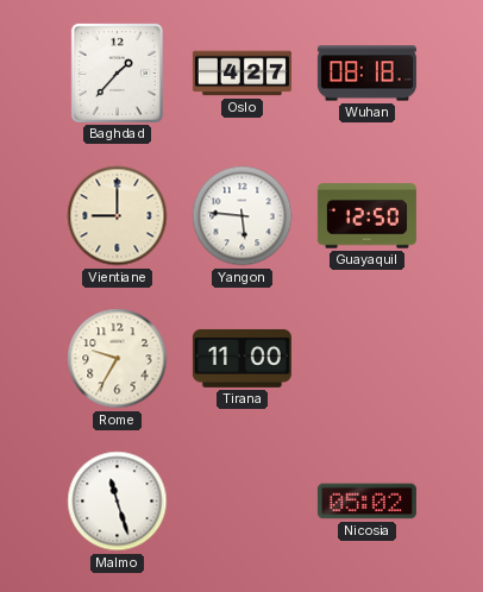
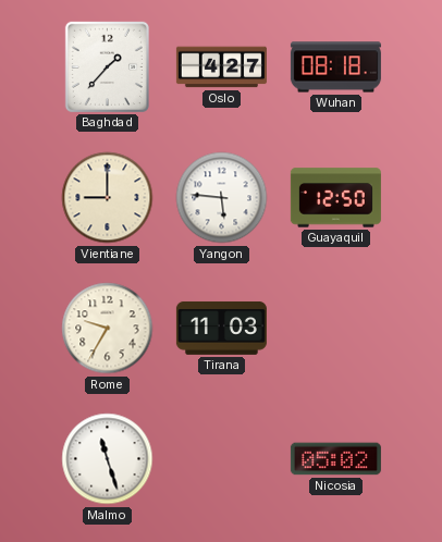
Tirana: 11:00 -> 11:03
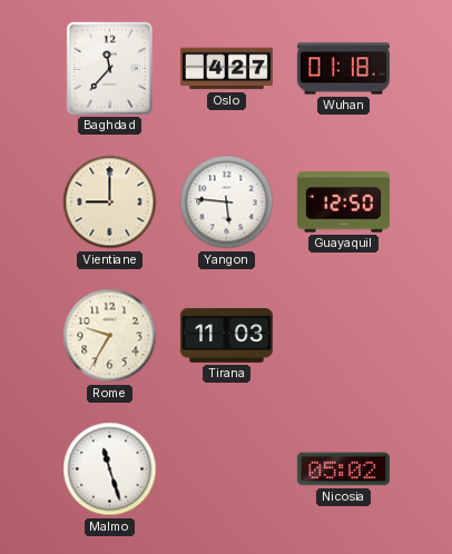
Baghdad: 1:37 -> 11:37
Wuhan: 08:18 -> 01:18
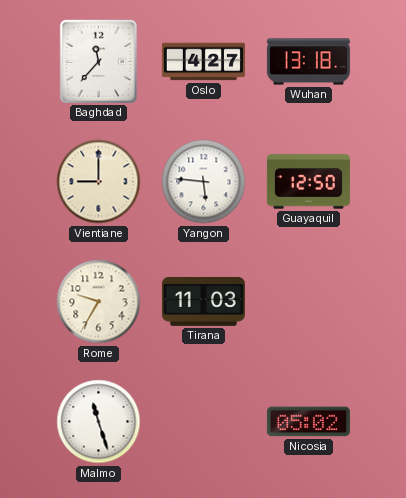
Wuhan: 01:18 -> 13:18
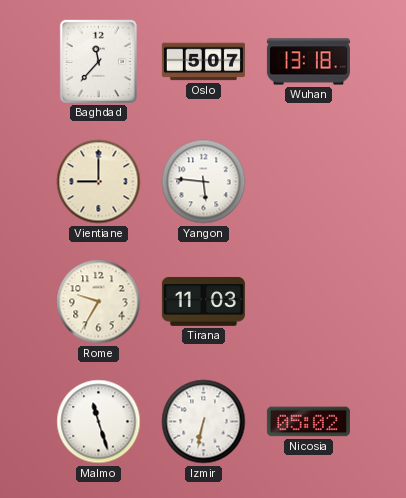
Oslo: 4:27 -> 5:07
Guayaquil: 12:50 -> none
Izmir: none -> 6:32
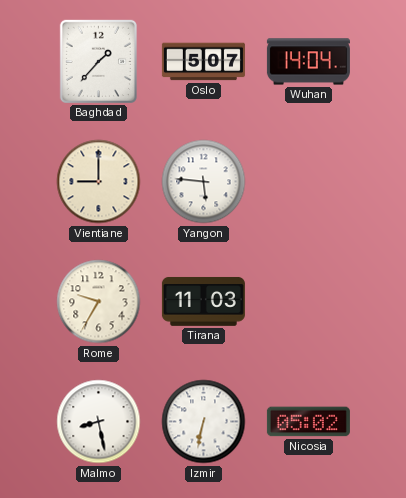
Baghdad: 11:37 -> 1:37
Wuhan: 13:18 -> 14:04
Malmo: 11:27 -> 8:28
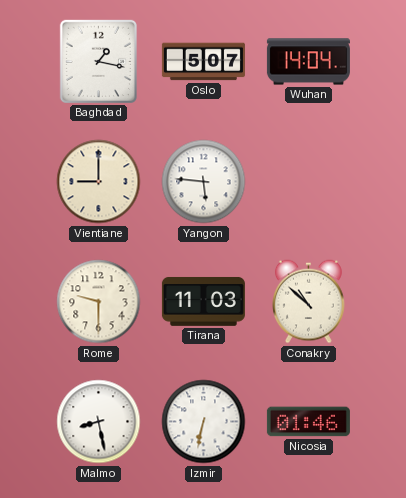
Baghdad: 1:37 -> 1:17
Rome: 9:35 -> 9:30
Conakry: none -> 10:52
Nicosia: 05:02 -> 01:46
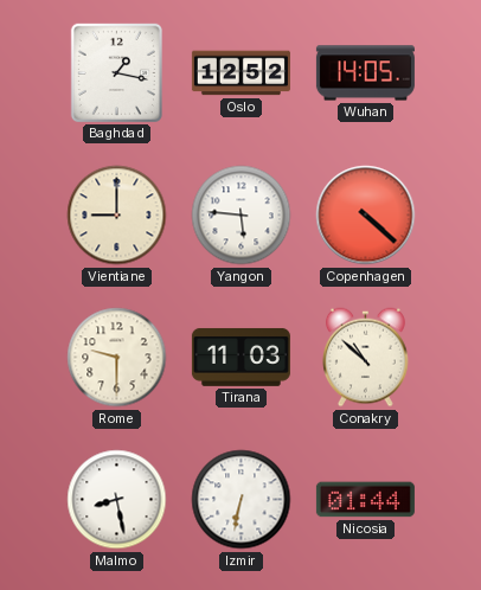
Oslo: 5:07 -> 12:52
Wuhan: 14:04 -> 14:05
Copenhagen: none -> 4:22
Nicosia: 01:46 -> 01:44
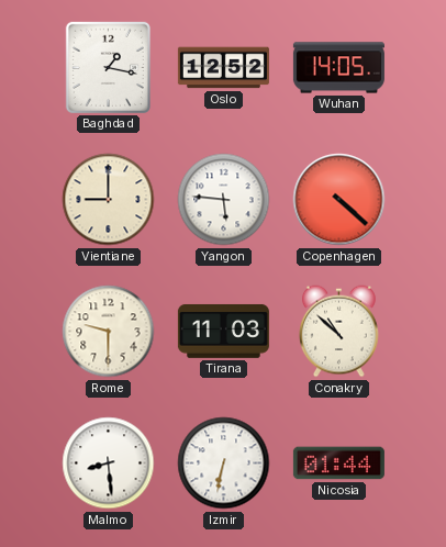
Malmo: 8:28 -> 8:29
